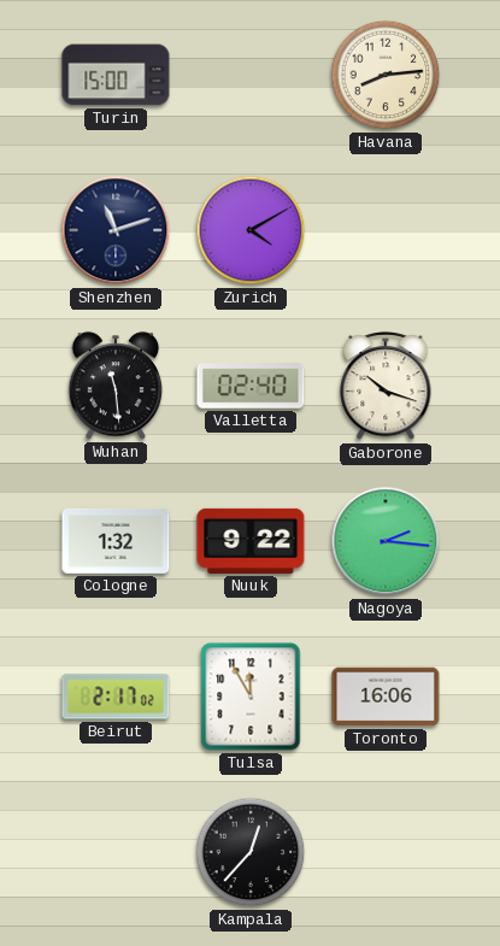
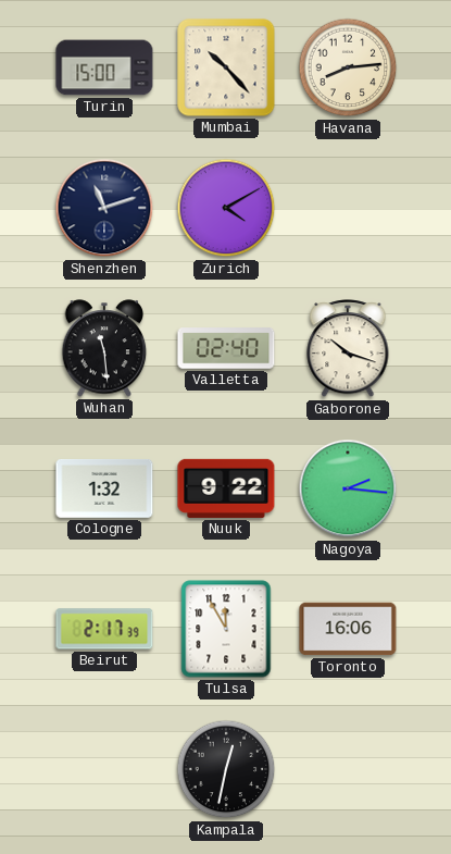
Mumbai: none -> 10:23
Beirut: 2:17:02 -> 2:17:39
Kampala: 12:37 -> 12:32
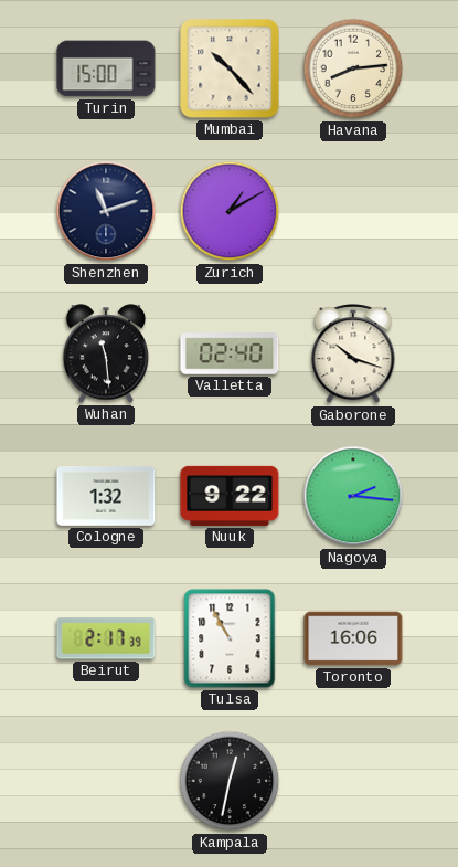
Zurich: 4:10 -> 1:10
Tulsa: 11:55 -> 10:55
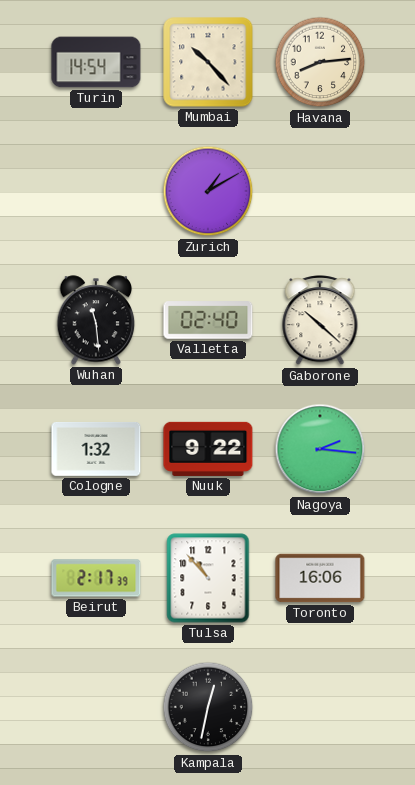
Turin: 15:00 -> 14:54
Shenzhen: 11:12 -> none
Gaborone: 10:18 -> 10:22
Tulsa: 10:55 -> 10:53
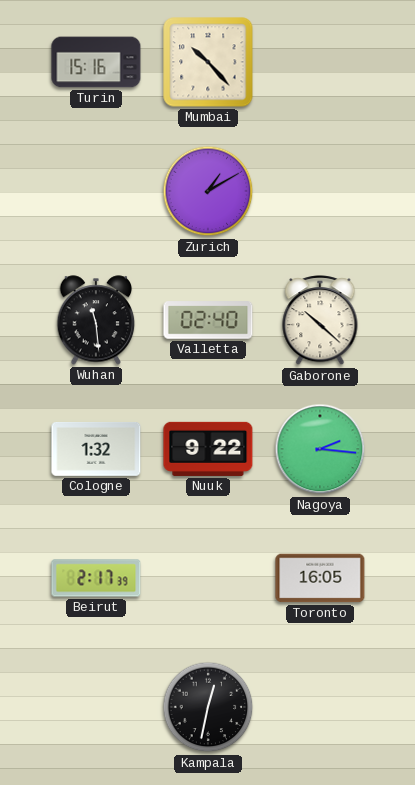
Turin: 14:54 -> 15:16
Havana: 8:14 -> none
Tulsa: 10:53 -> none
Toronto: 16:06 -> 16:05
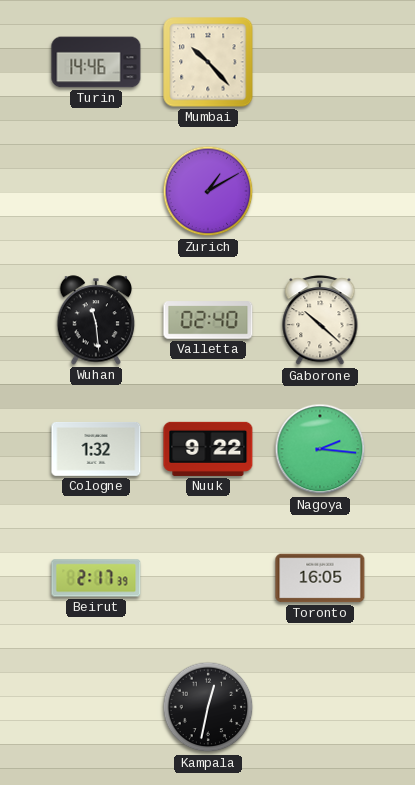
Turin: 15:16 -> 14:46
